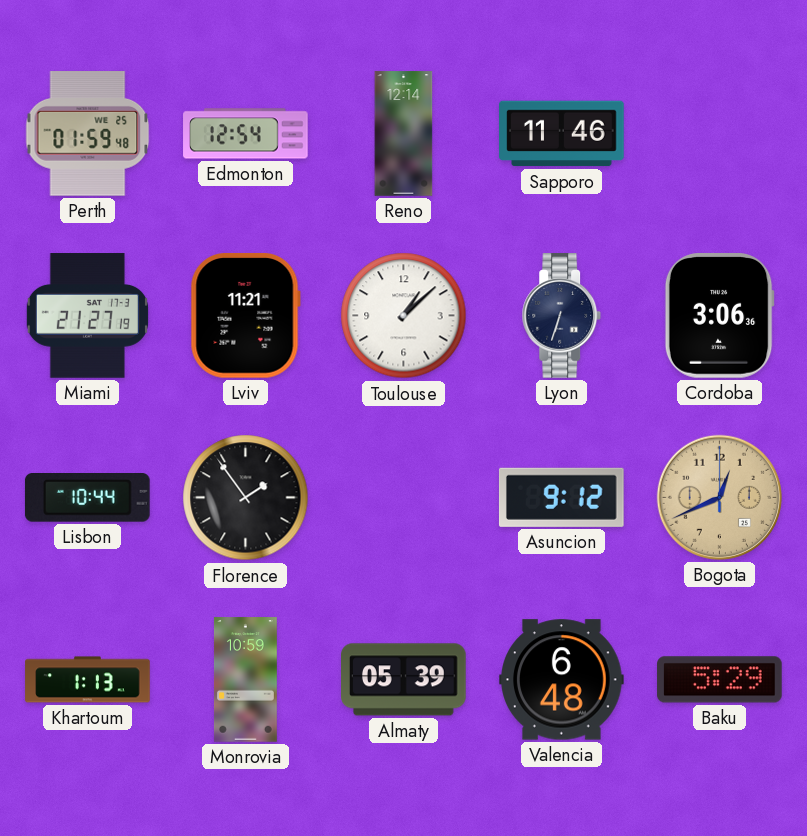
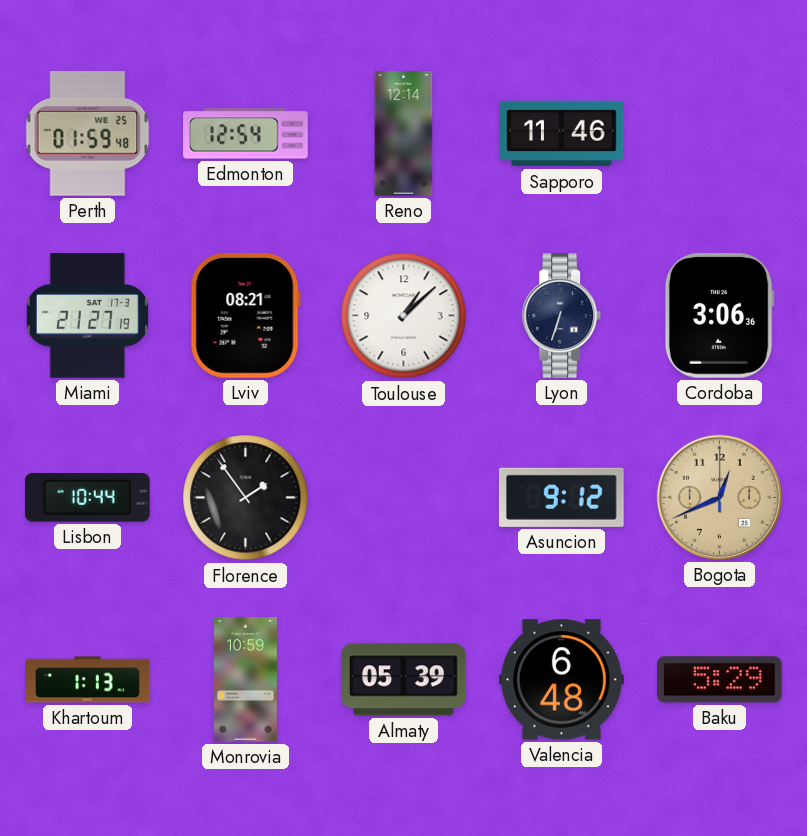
Lviv: 11:21 -> 08:21
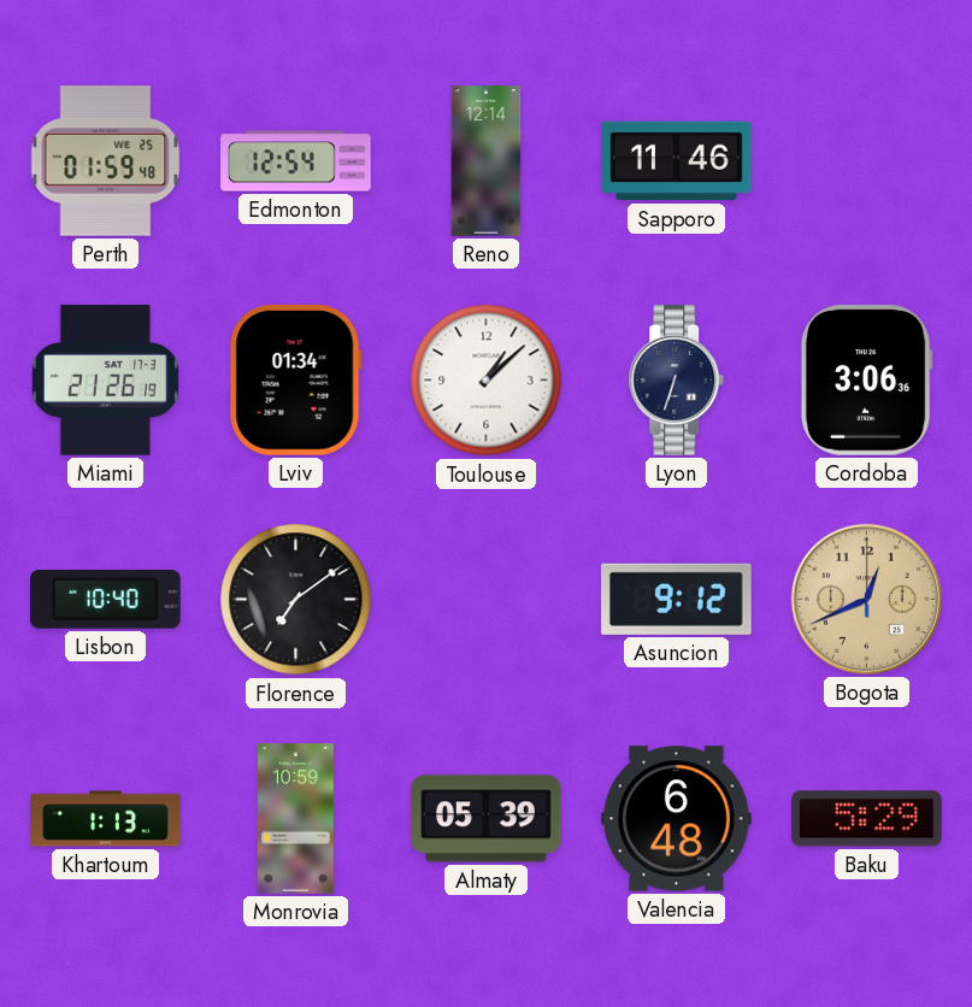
Miami: 21:27 -> 21:26
Lviv: 08:21 -> 01:34
Lisbon: 10:44 -> 10:40
Florence: 1:54 -> 7:09
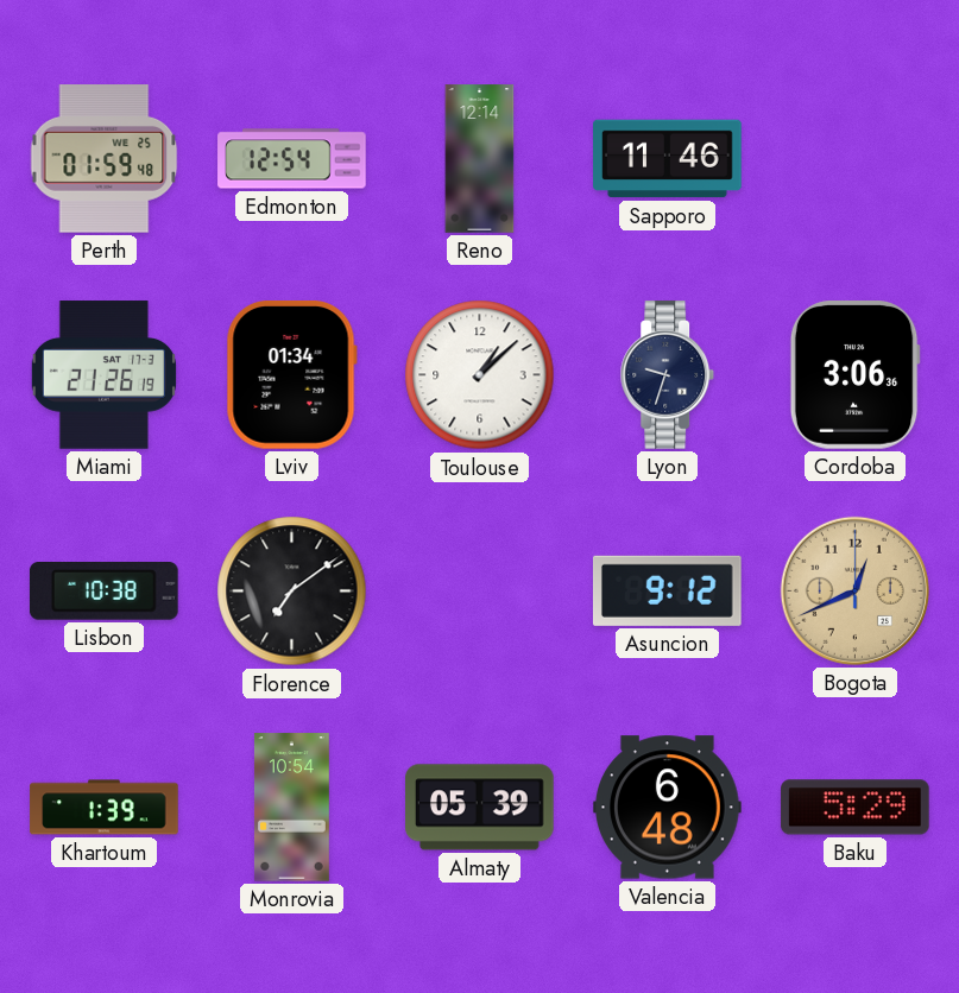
Lyon: 6:33 -> 9:33
Lisbon: 10:40 -> 10:38
Khartoum: 1:13 -> 1:39
Monrovia: 10:59 -> 10:54
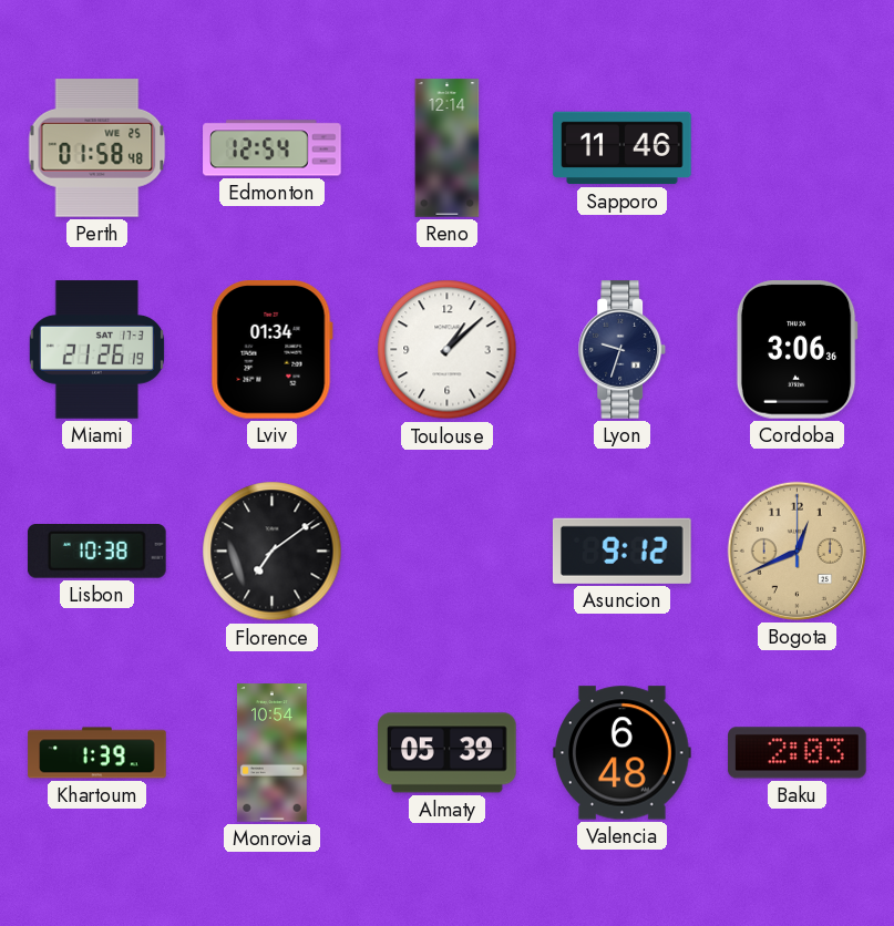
Perth: 01:59 -> 01:58
Baku: 5:29 -> 2:03
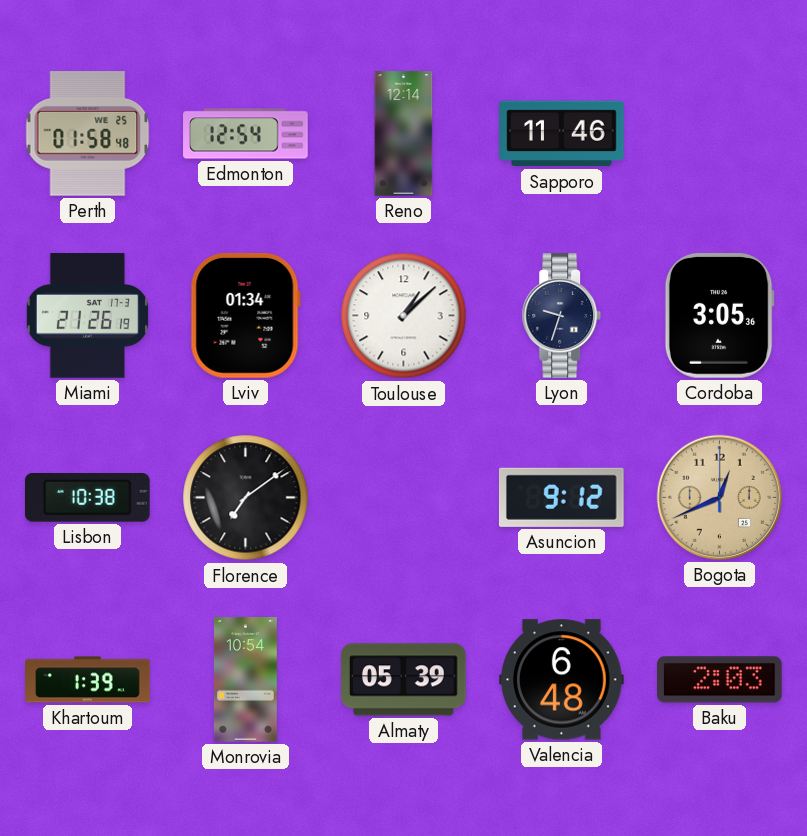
Cordoba: 3:06 -> 3:05
